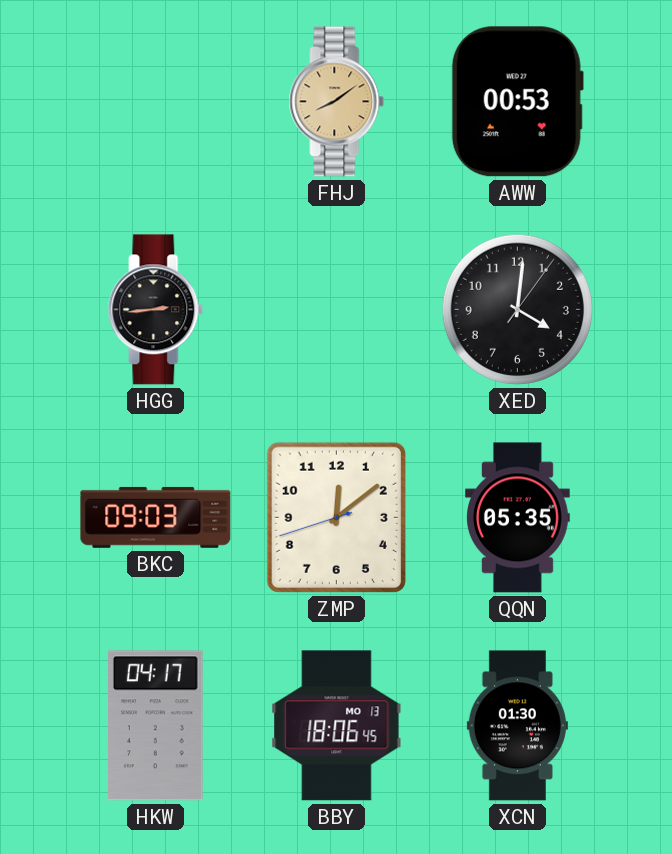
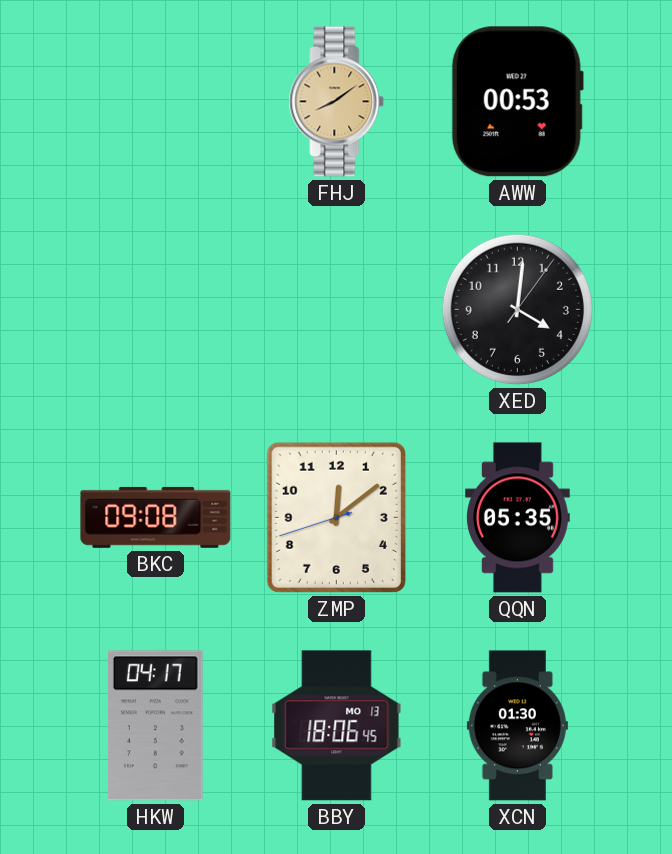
HGG: 2:44 -> none
BKC: 09:03 -> 09:08
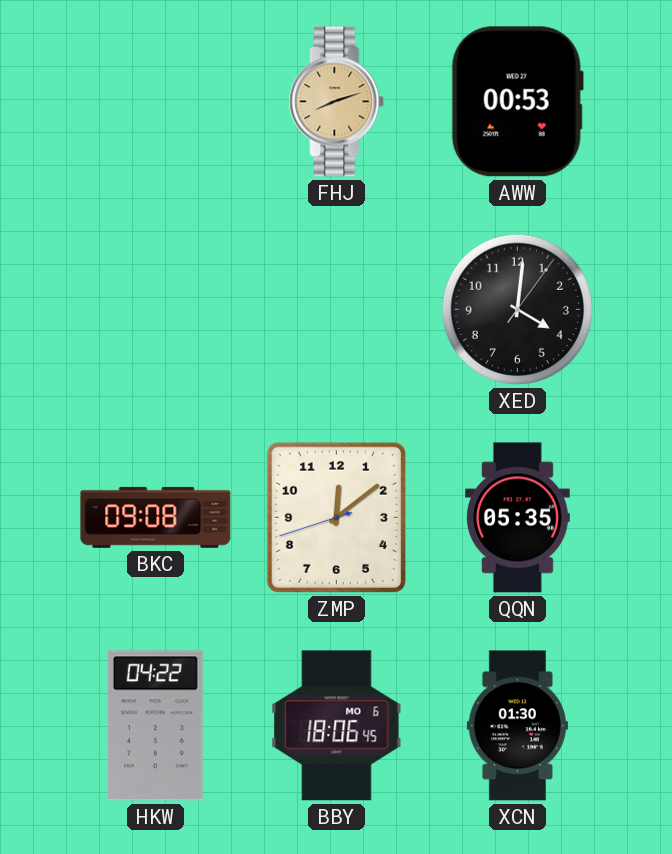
FHJ: 8:09 -> 8:12
HKW: 04:17 -> 04:22
BBY date: MO 13 -> MO 6
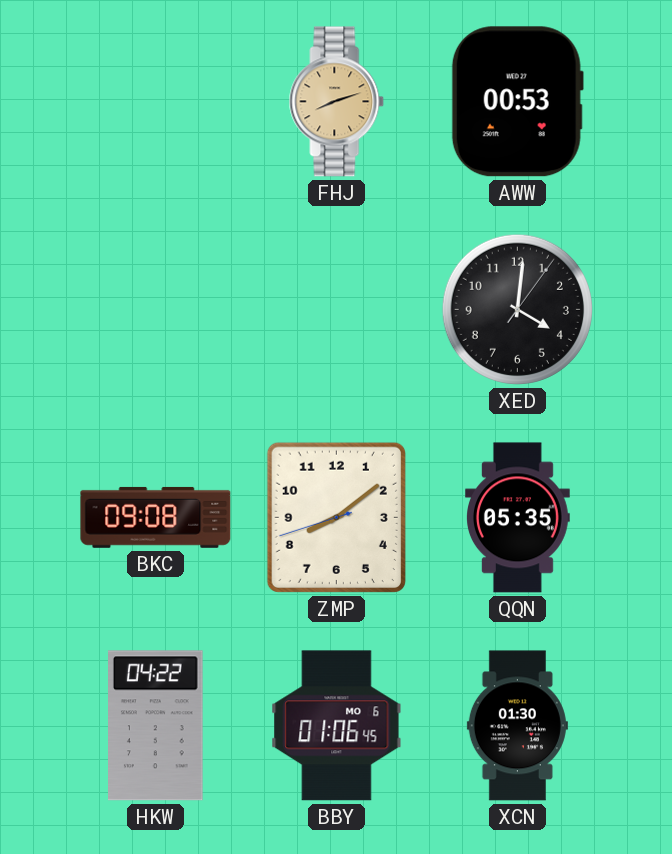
ZMP: 12:08 -> 8:08
BBY: 18:06 -> 01:06
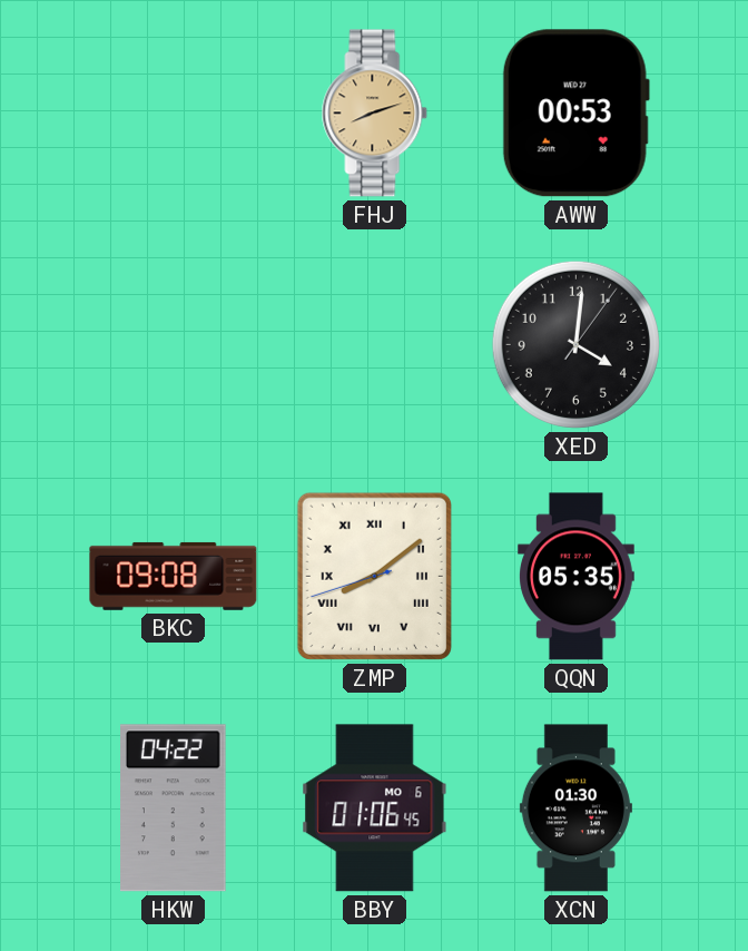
ZMP numerals: Arabic -> Roman
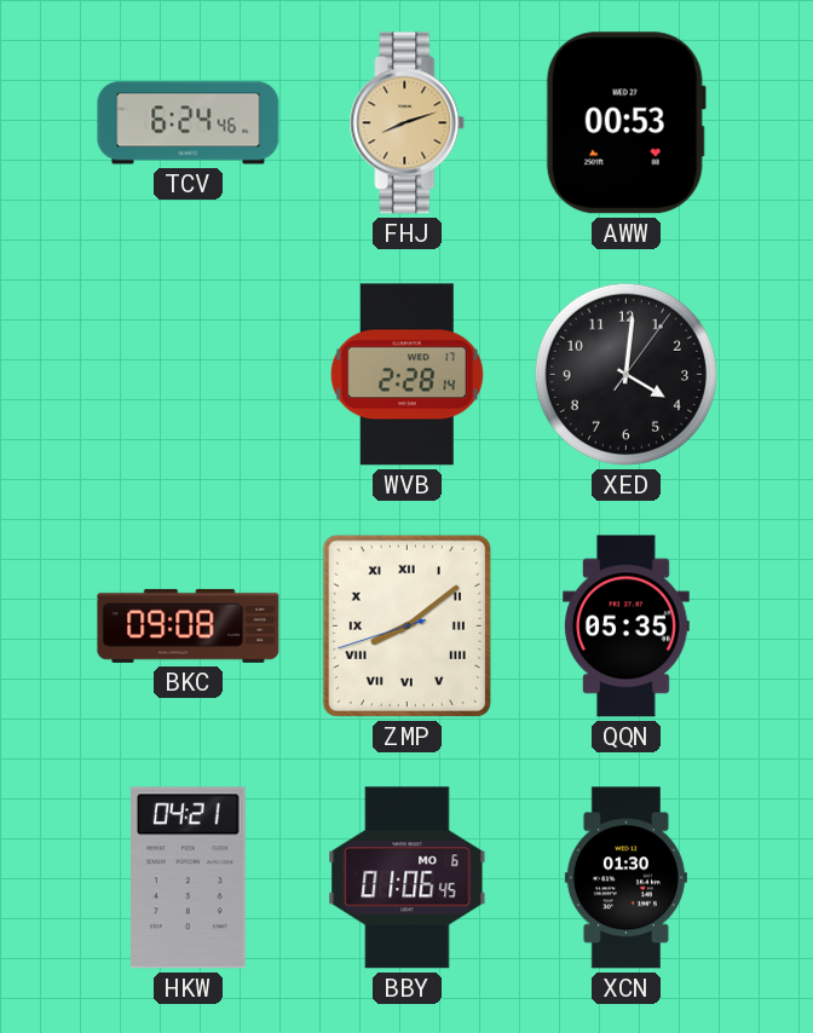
TCV: none -> 6:24
WVB: none -> 2:28
HKW: 04:22 -> 04:21
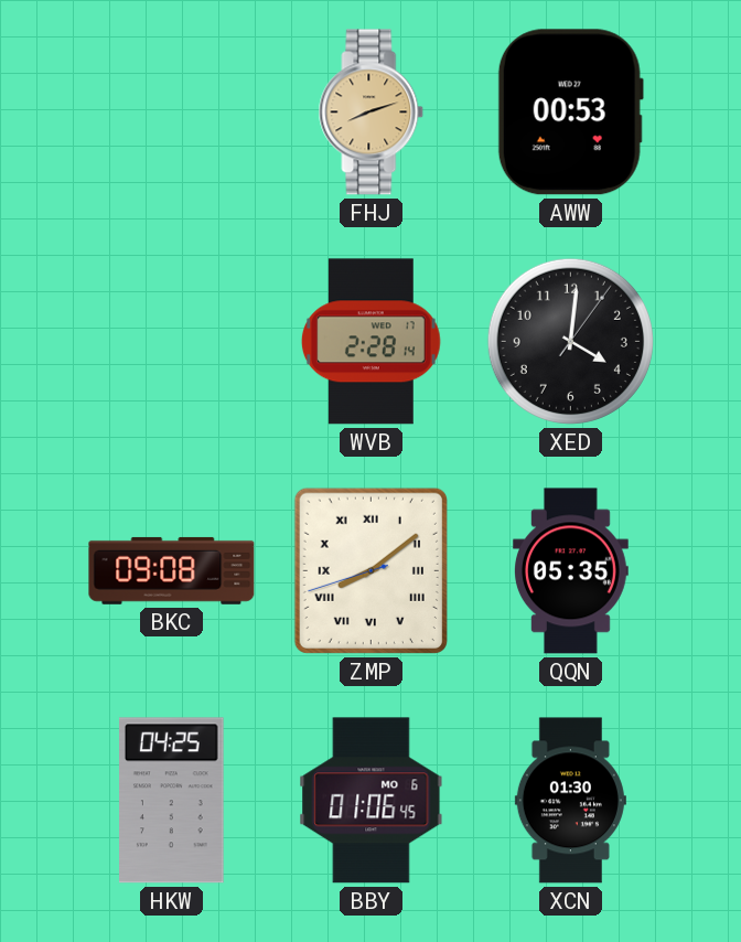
TCV: 6:24 -> none
HKW: 04:21 -> 04:25
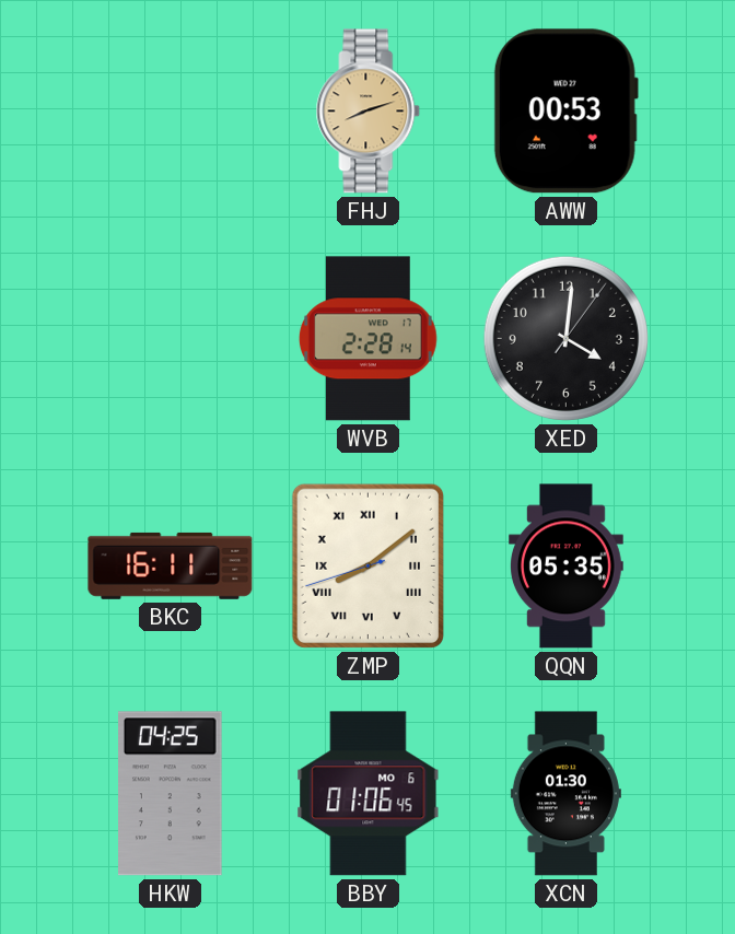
BKC: 09:08 -> 16:11
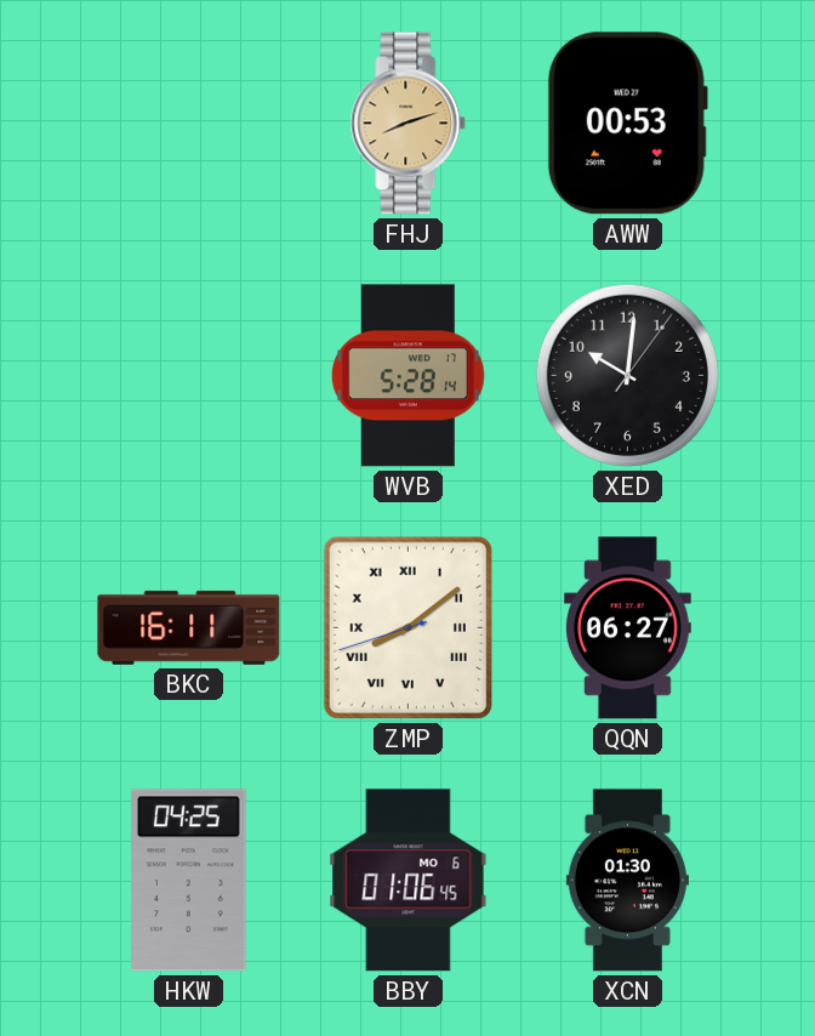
WVB: 2:28 -> 5:28
XED: 4:01 -> 10:01
QQN: 05:35 -> 06:27
